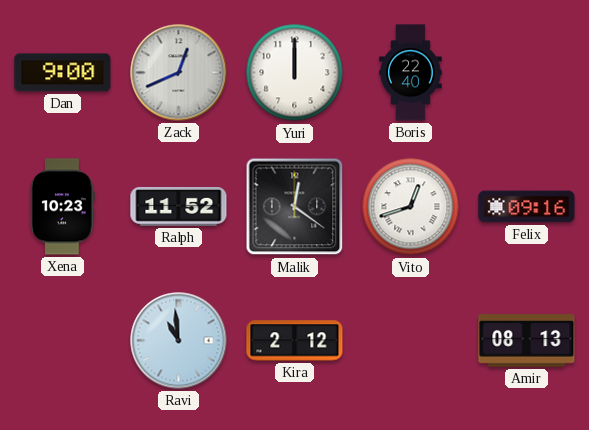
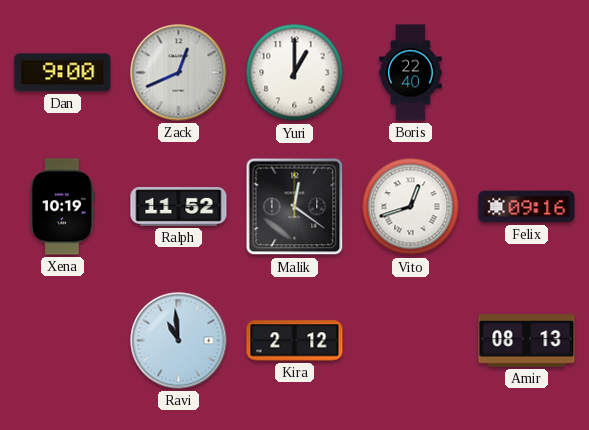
Yuri: 12:00 -> 1:00
Xena: 10:23 -> 10:19
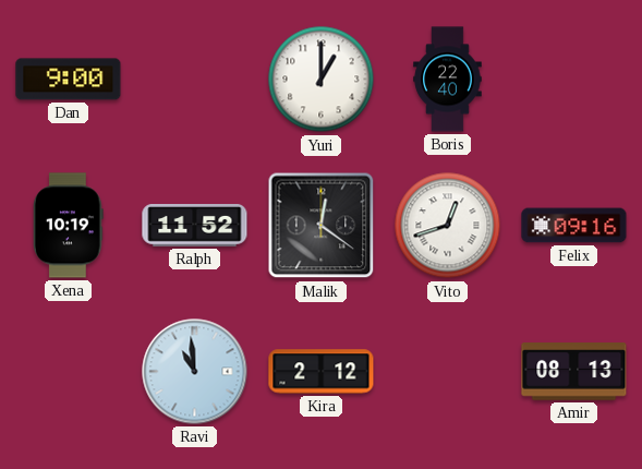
Zack: 12:41 -> none
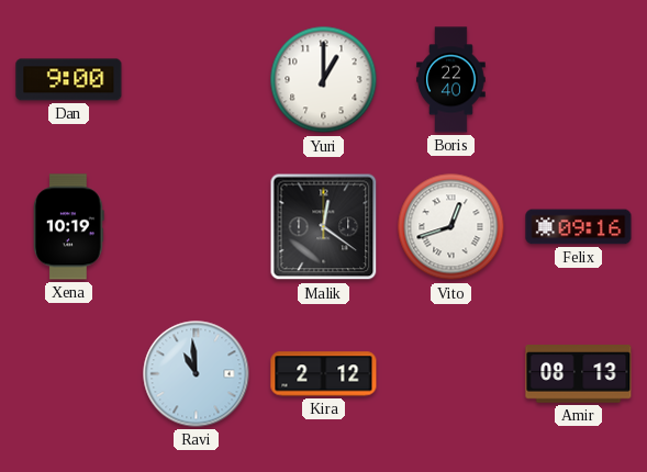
Ralph: 11:52 -> none
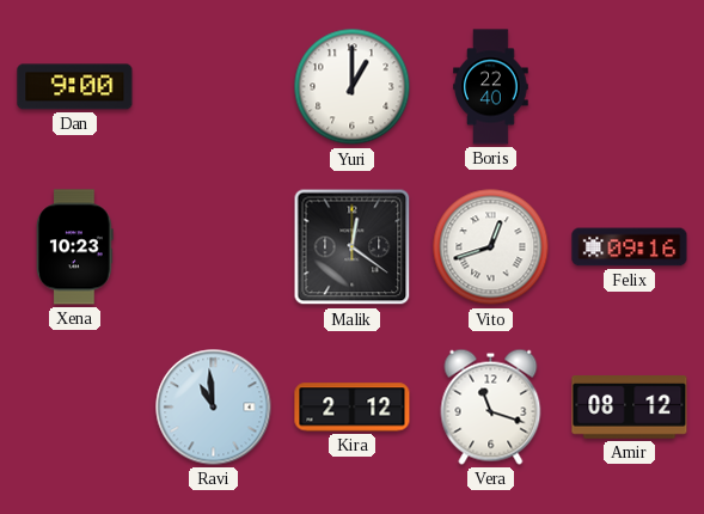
Xena: 10:19 -> 10:23
Vera: none -> 11:18
Amir: 08:13 -> 08:12
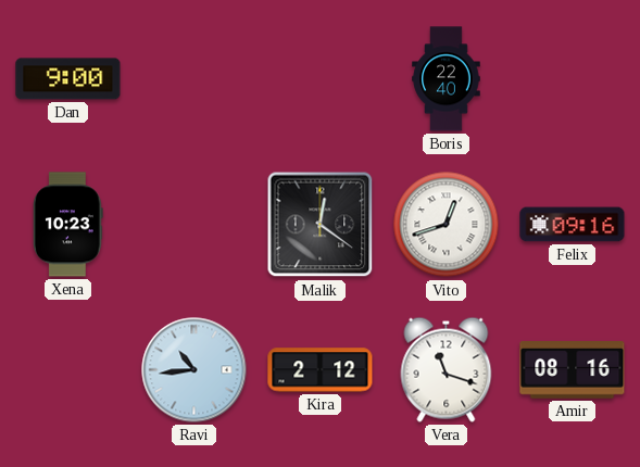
Yuri: 1:00 -> none
Ravi: 10:59 -> 10:44
Amir: 08:12 -> 08:16
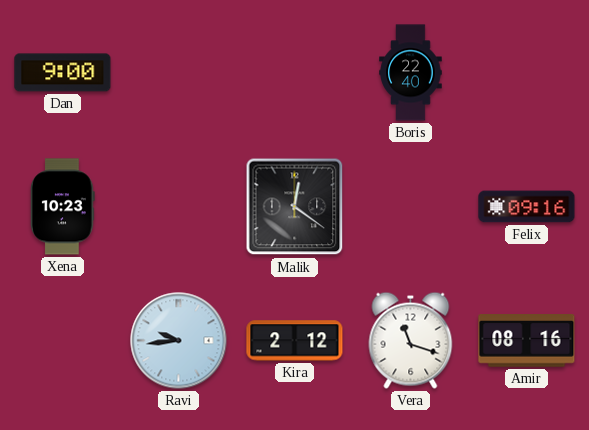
Vito: 12:42 -> none
Ravi: 10:44 -> 9:44
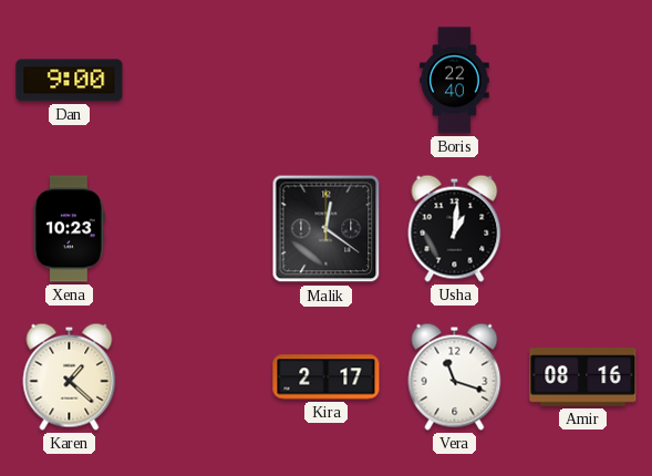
Usha: none -> 1:01
Felix: 09:16 -> none
Karen: none -> 1:22
Ravi: 9:44 -> none
Kira: 2:12 -> 2:17
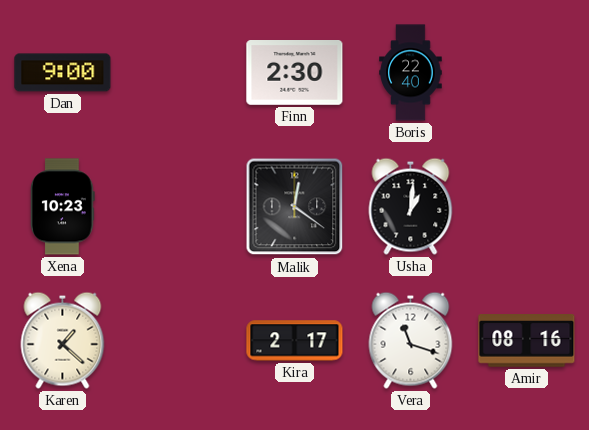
Finn: none -> 2:30
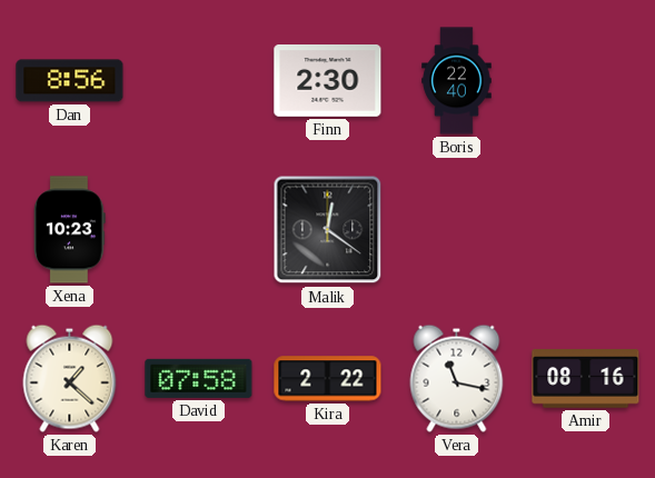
Dan: 9:00 -> 8:56
Usha: 1:01 -> none
David: none -> 07:58
Kira: 2:17 -> 2:22
Vera: 11:18 -> 11:17
